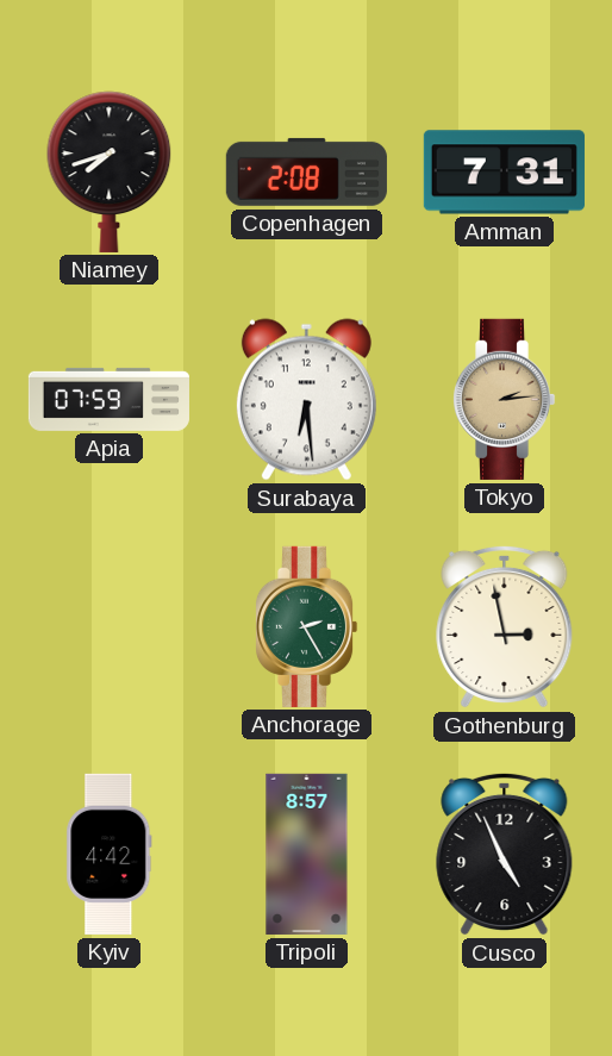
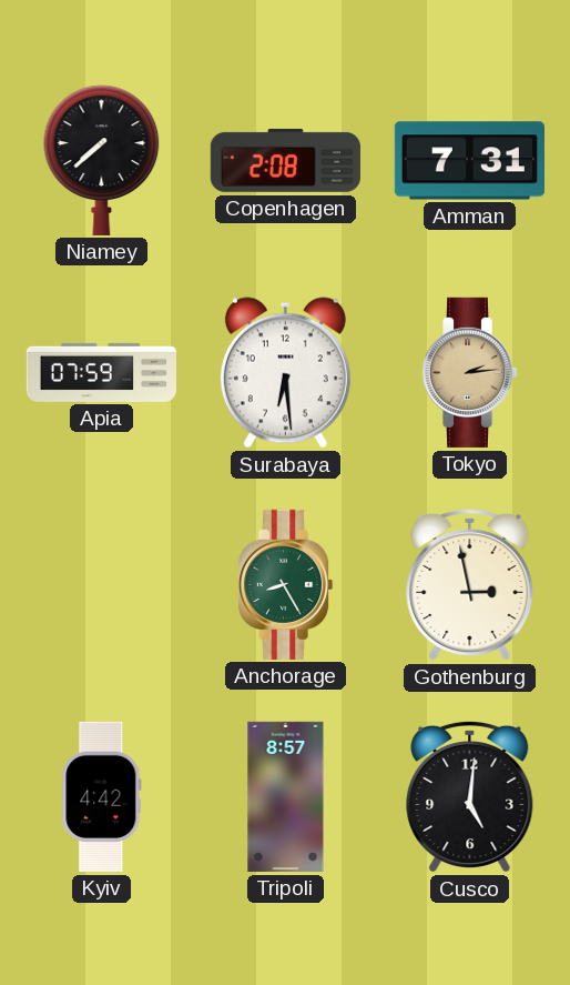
Niamey: 7:42 -> 7:38
Anchorage: 2:25 -> 8:25
Cusco: 4:56 -> 5:01
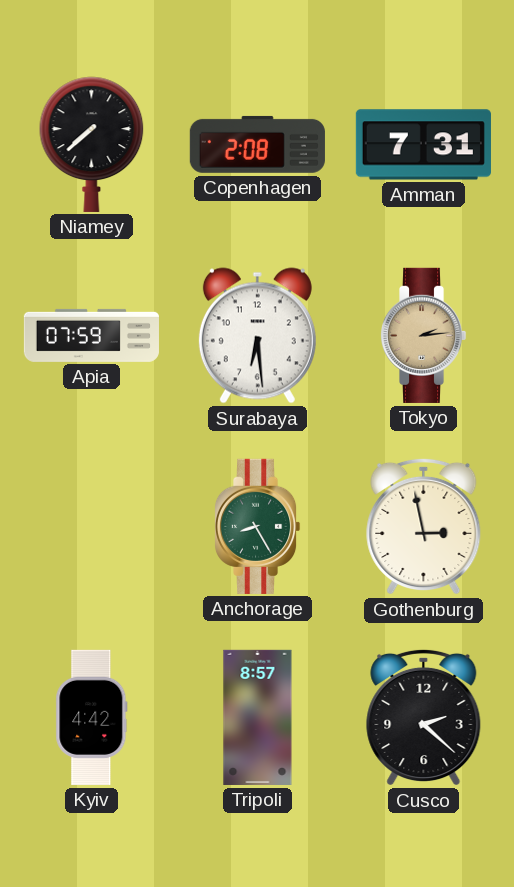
Cusco: 5:01 -> 2:22
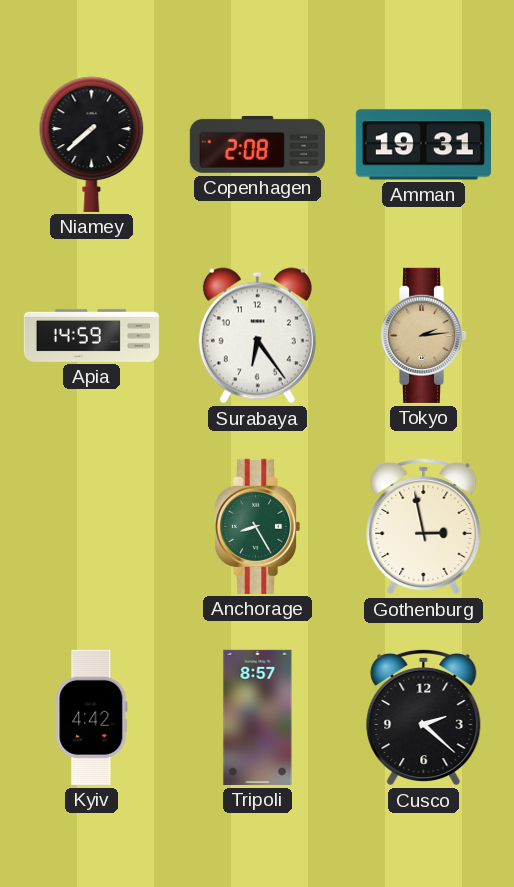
Amman: 7:31 -> 19:31
Apia: 07:59 -> 14:59
Surabaya: 6:29 -> 6:24
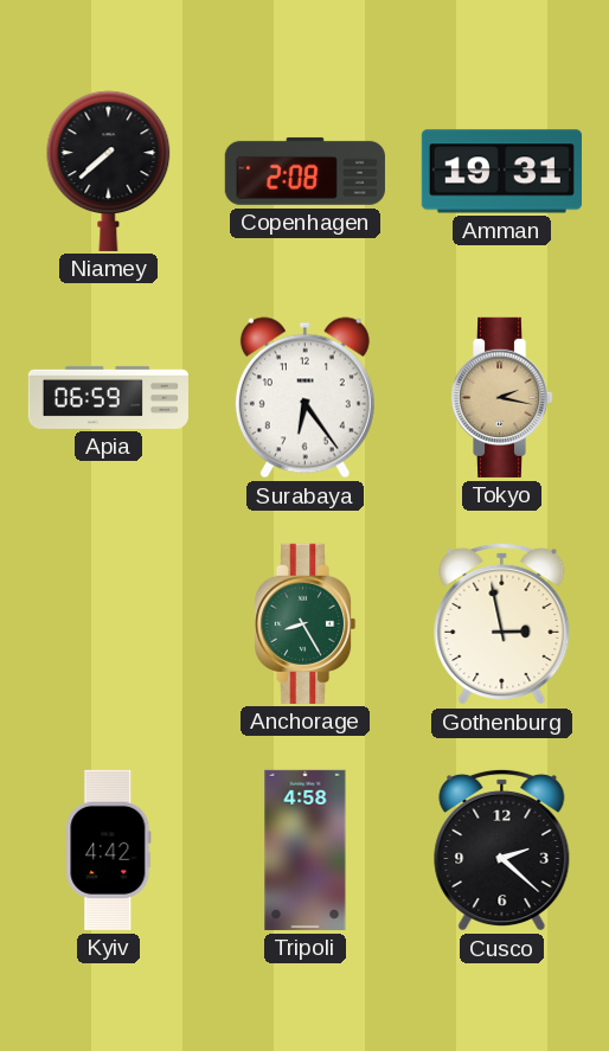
Apia: 14:59 -> 06:59
Tokyo: 2:14 -> 2:17
Tripoli: 8:57 -> 4:58
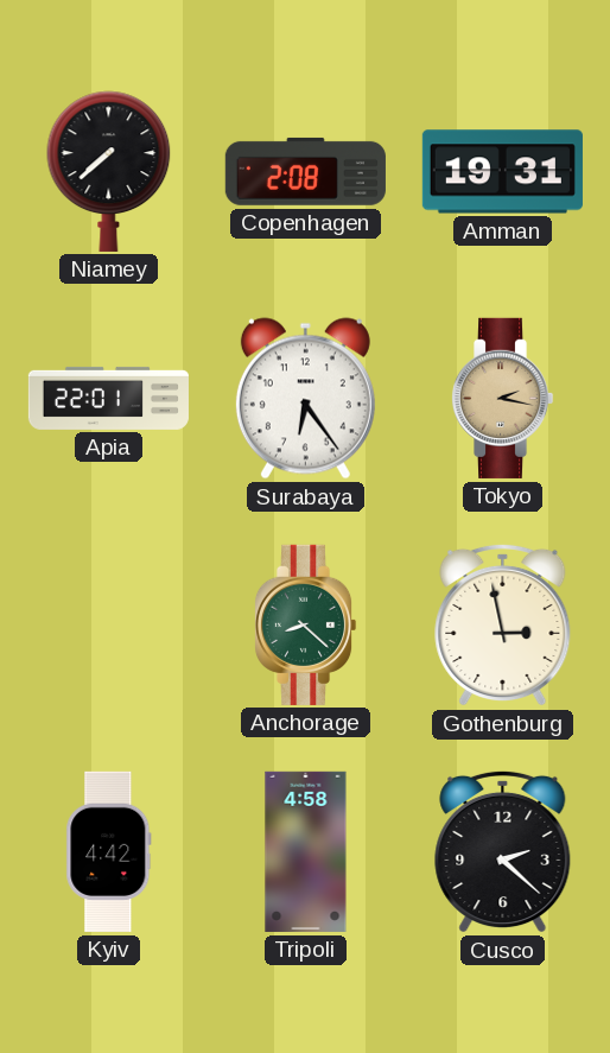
Apia: 06:59 -> 22:01
Anchorage: 8:25 -> 8:22
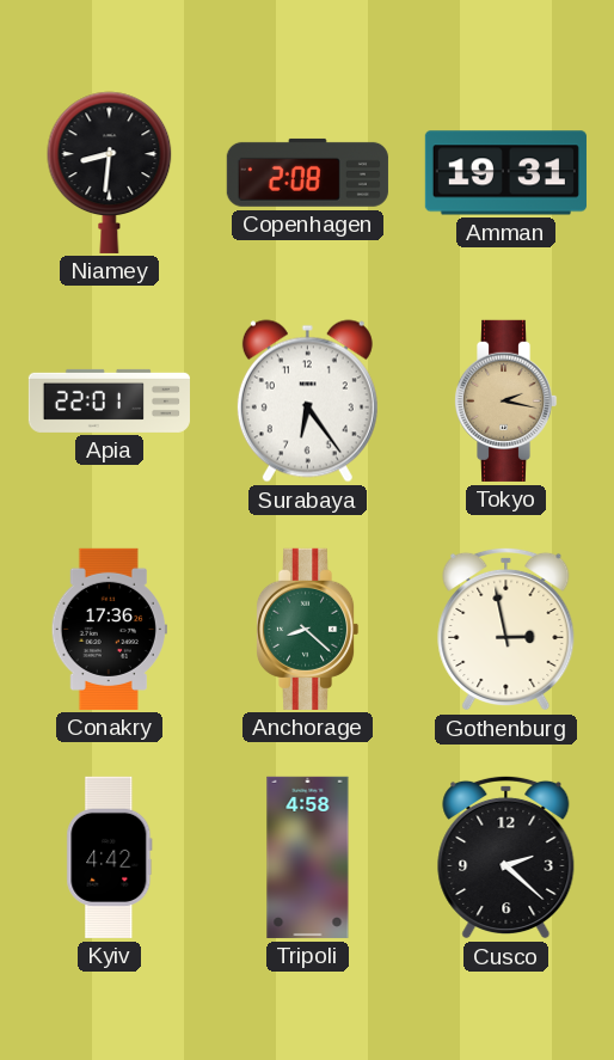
Niamey: 7:38 -> 8:31
Conakry: none -> 17:36
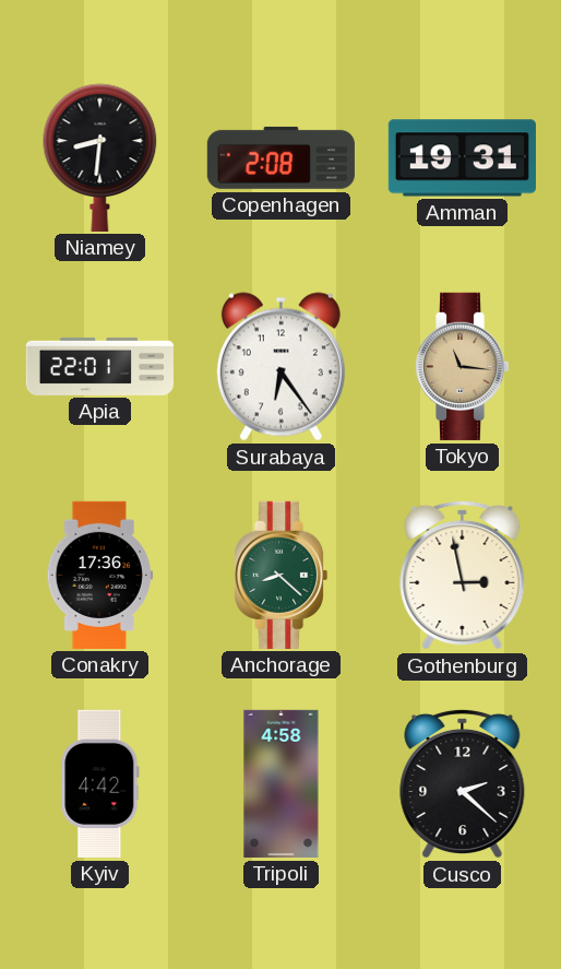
Tokyo: 2:17 -> 11:16
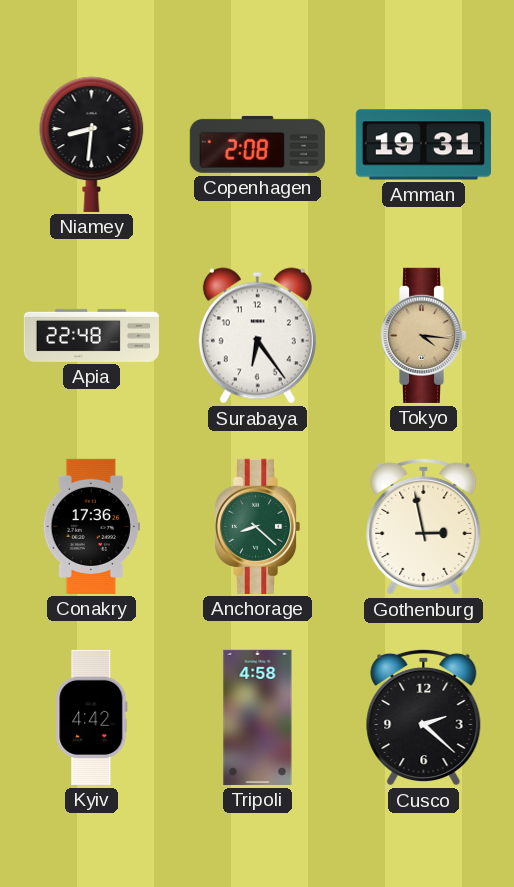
Apia: 22:01 -> 22:48
Tokyo: 11:16 -> 4:16
